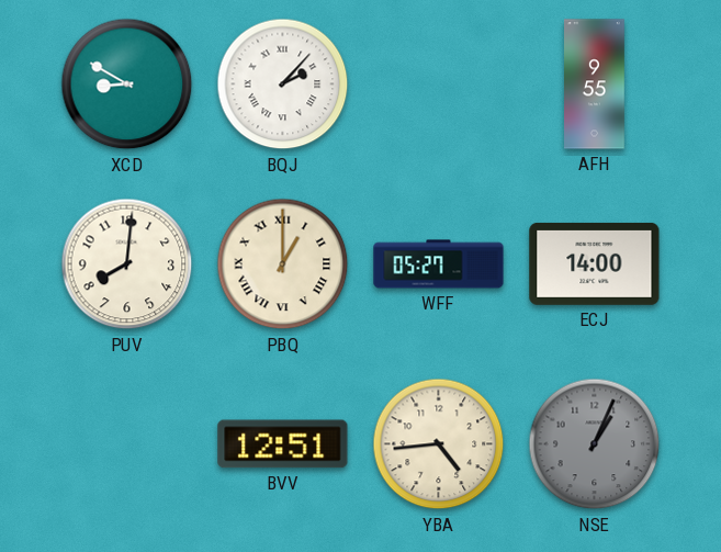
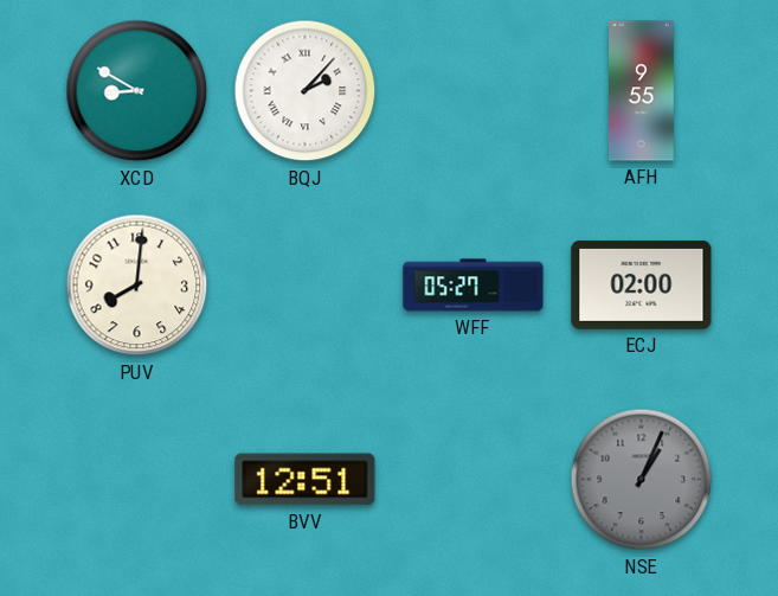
PBQ: 1:00 -> none
ECJ: 14:00 -> 02:00
YBA: 4:44 -> none
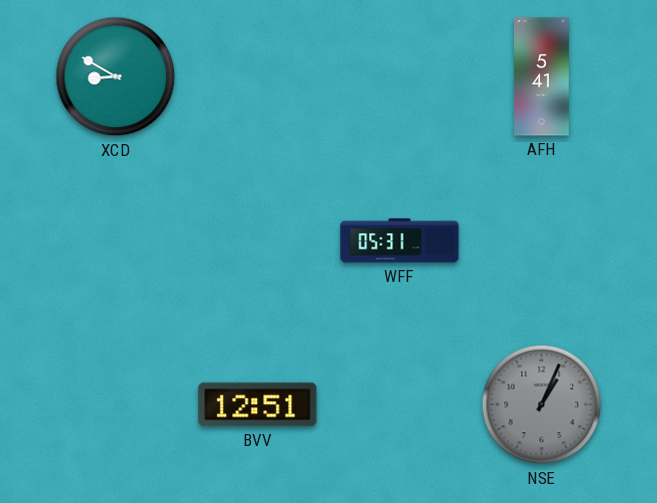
BQJ: 2:07 -> none
AFH: 9:55 -> 5:41
PUV: 8:01 -> none
WFF: 05:27 -> 05:31
ECJ: 02:00 -> none
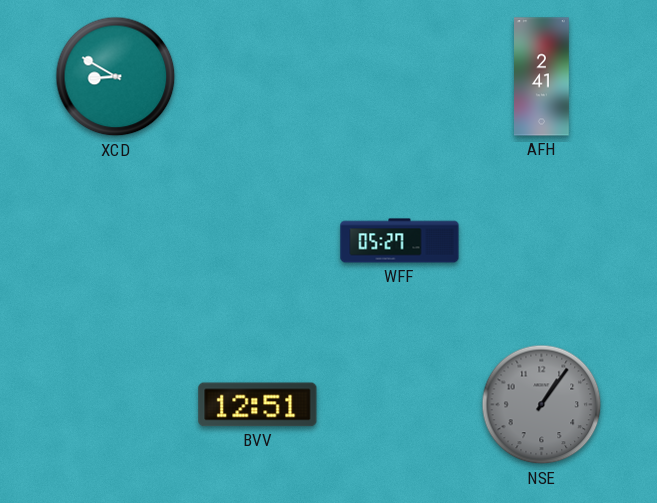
AFH: 5:41 -> 2:41
WFF: 05:31 -> 05:27
NSE: 1:04 -> 1:06
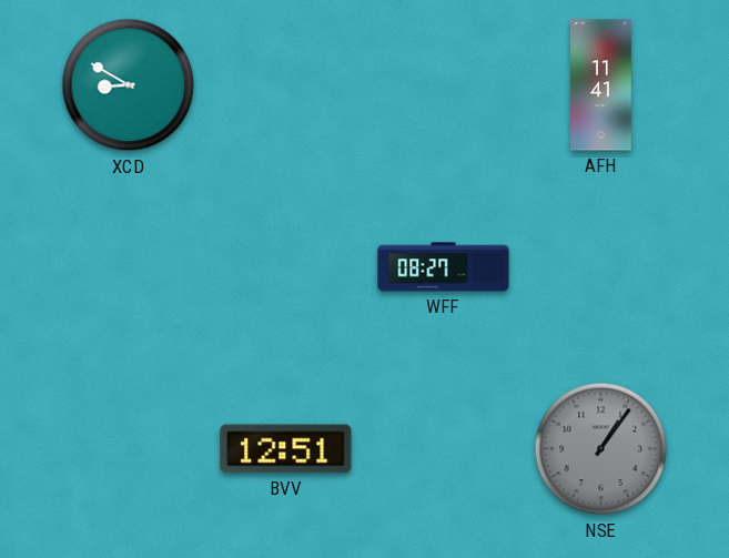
AFH: 2:41 -> 11:41
WFF: 05:27 -> 08:27
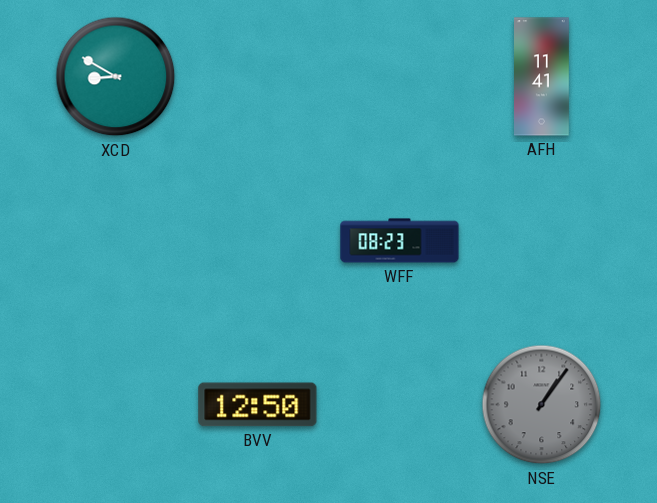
WFF: 08:27 -> 08:23
BVV: 12:51 -> 12:50
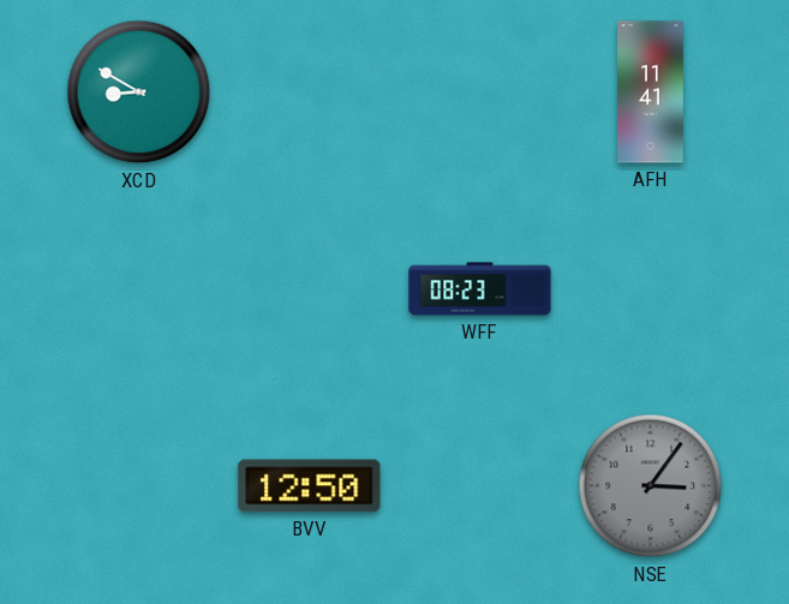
NSE: 1:06 -> 3:06
